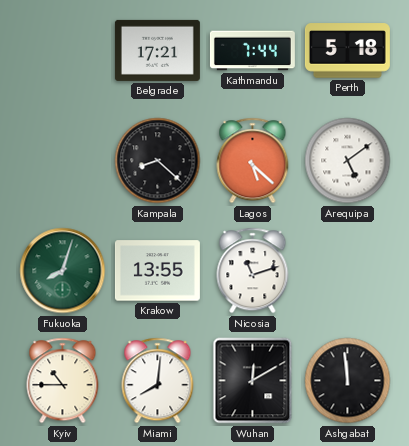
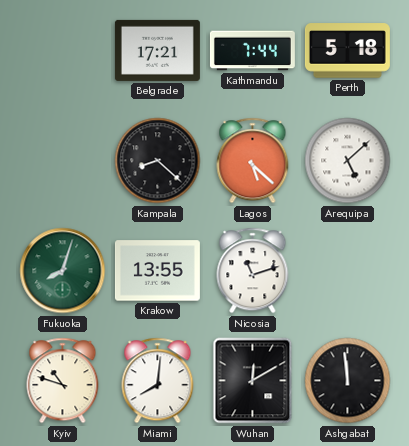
Arequipa: 5:09 -> 5:08
Kyiv: 10:45 -> 10:48
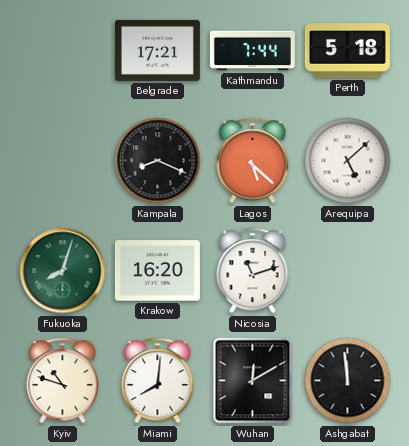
Kampala: 8:22 -> 8:19
Krakow: 13:55 -> 16:20
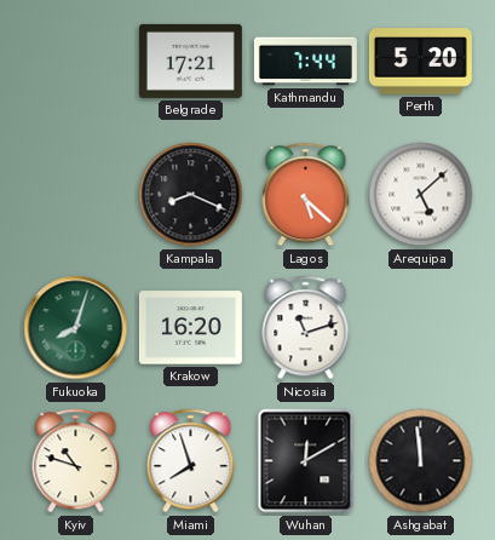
Perth: 5:18 -> 5:20
Miami: 8:01 -> 7:57
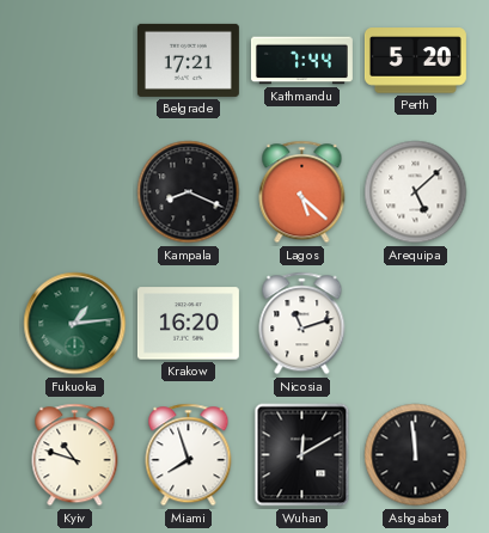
Fukuoka: 8:03 -> 1:14
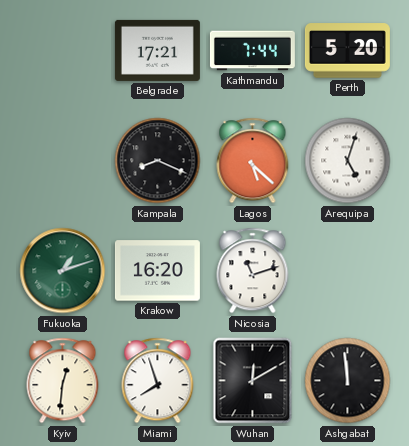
Arequipa: 5:08 -> 5:03
Fukuoka: 1:14 -> 1:12
Kyiv: 10:48 -> 12:31
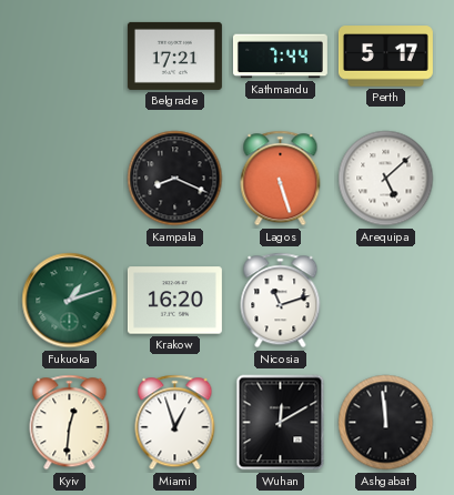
Perth: 5:20 -> 5:17
Lagos: 5:22 -> 5:27
Arequipa: 5:03 -> 5:08
Miami: 7:57 -> 12:57
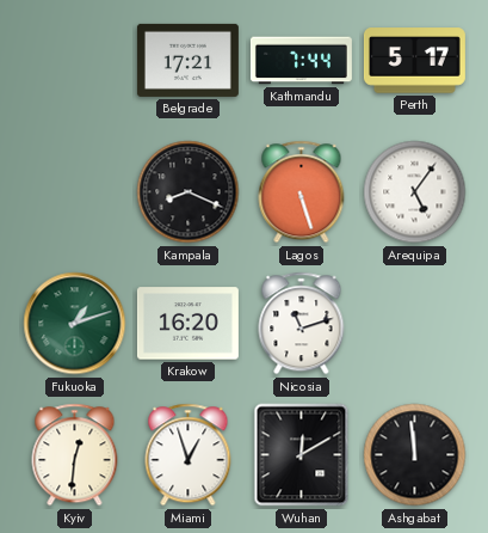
Arequipa: 5:08 -> 5:06
